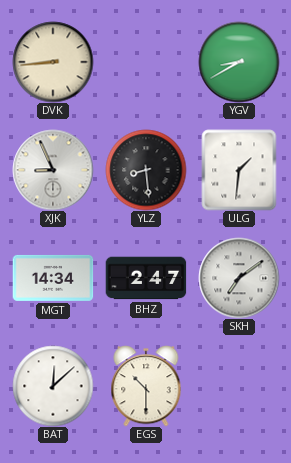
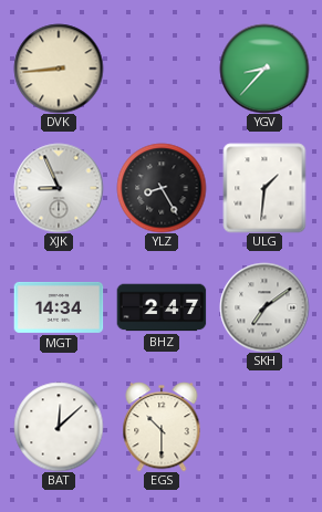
YGV: 8:40 -> 8:37
YLZ: 8:29 -> 8:25
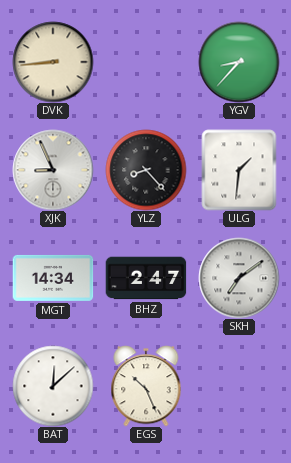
YLZ: 8:25 -> 8:23
EGS: 10:30 -> 10:26
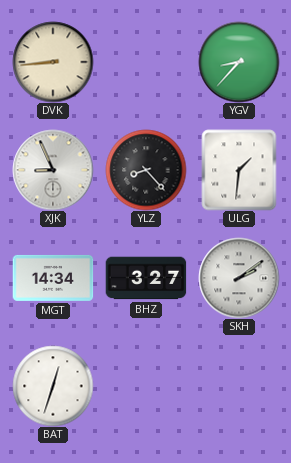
BHZ: 2:47 -> 3:27
SKH: 7:09 -> 2:09
BAT: 12:08 -> 12:33
EGS: 10:26 -> none
